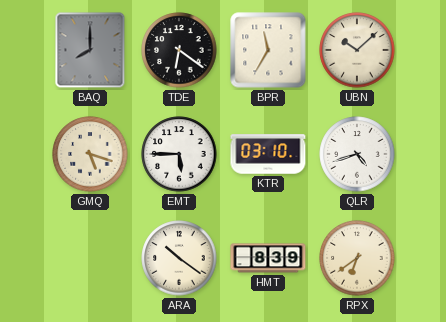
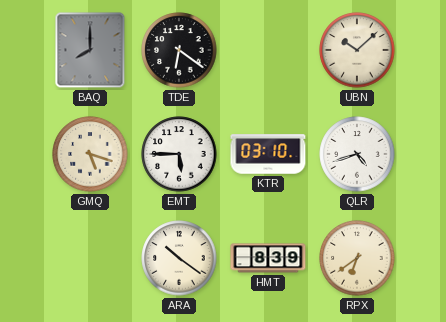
BPR: 11:35 -> none
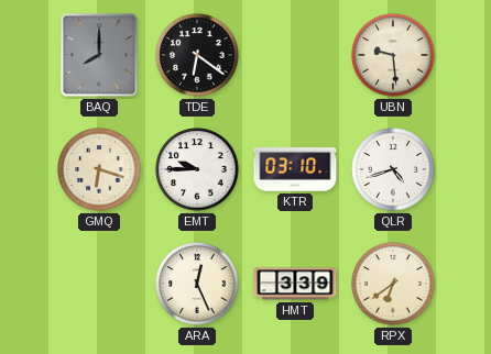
UBN: 10:08 -> 9:29
GMQ: 5:18 -> 6:18
EMT: 5:45 -> 9:45
ARA: 10:21 -> 12:26
HMT: 8:39 -> 3:39
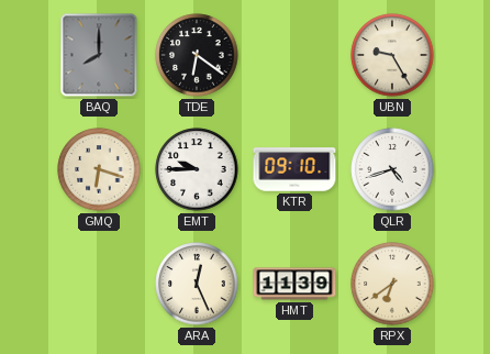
UBN: 9:29 -> 9:25
KTR: 03:10 -> 09:10
HMT: 3:39 -> 11:39
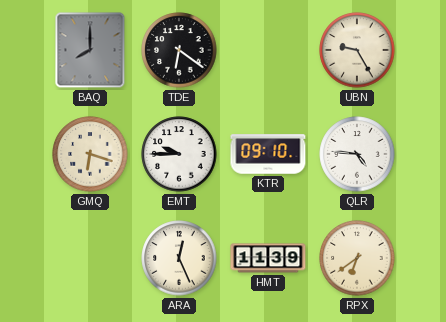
QLR: 4:42 -> 4:46
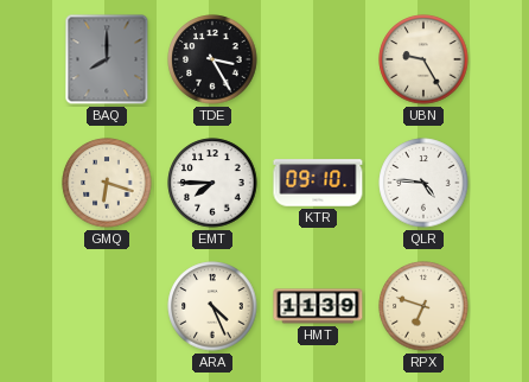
TDE: 6:21 -> 3:25
EMT: 9:45 -> 7:45
ARA: 12:26 -> 4:26
RPX: 6:39 -> 6:48
